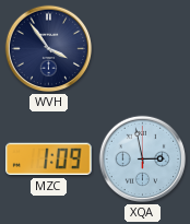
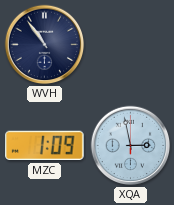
WVH: 3:54 -> 10:54
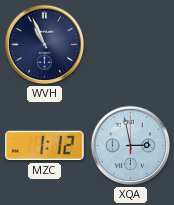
WVH: 10:54 -> 10:56
MZC: 1:09 -> 1:12
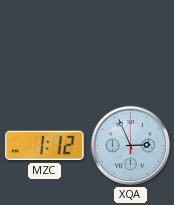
WVH: 10:56 -> none
XQA: 2:58 -> 2:56
